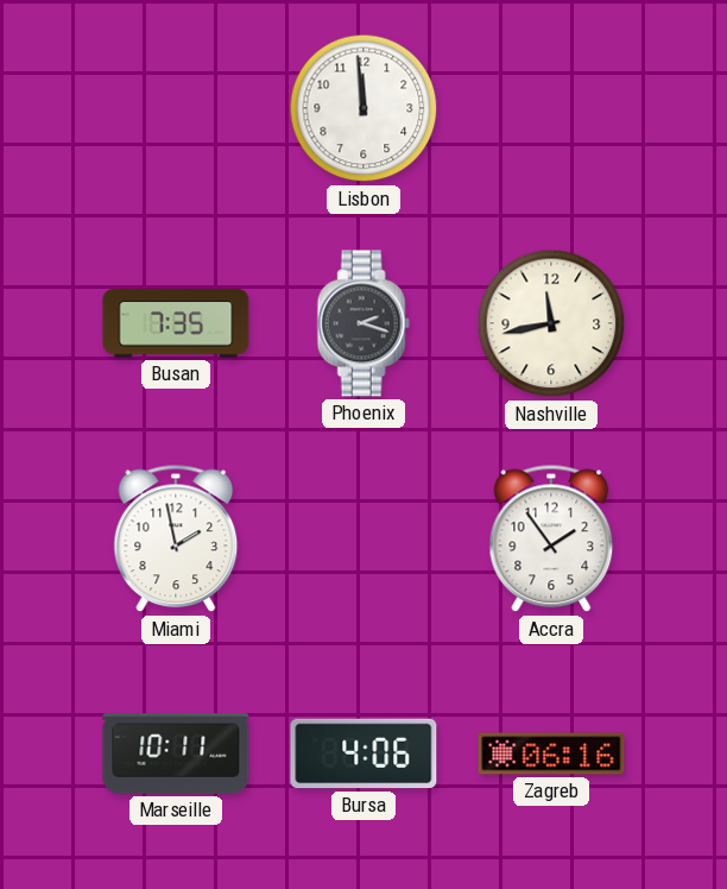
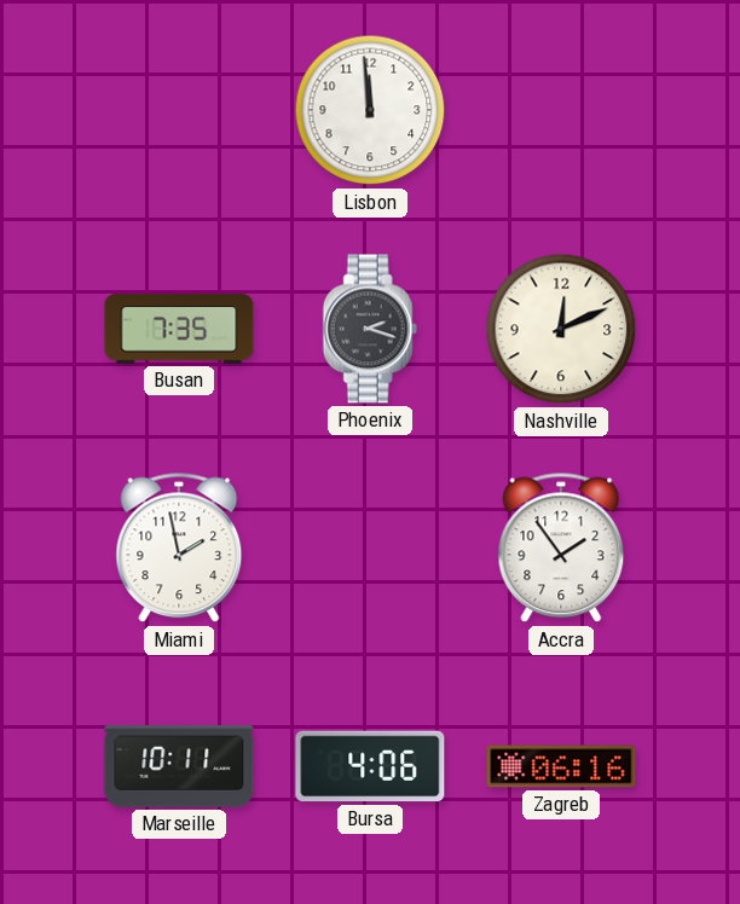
Nashville: 11:43 -> 12:11
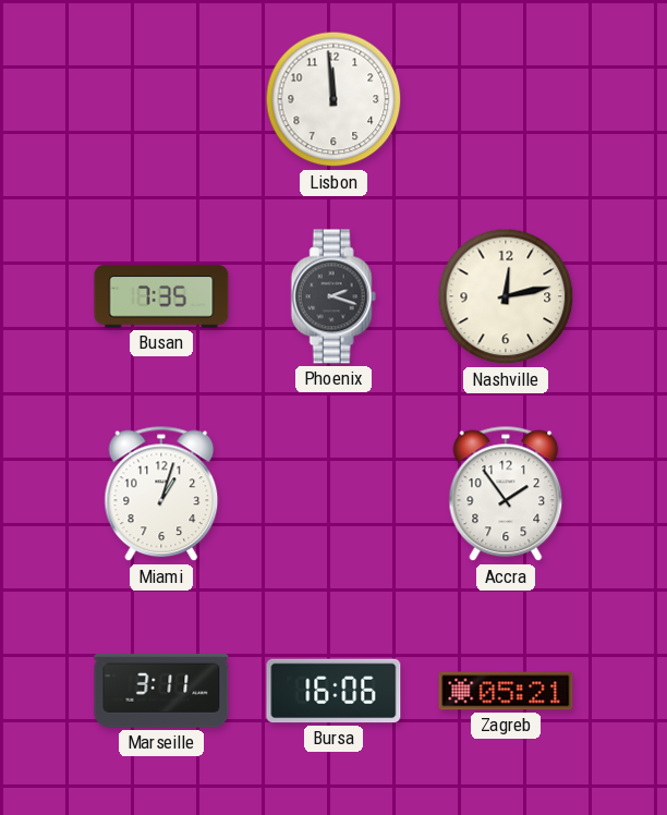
Nashville: 12:11 -> 12:13
Miami: 1:58 -> 1:03
Marseille: 10:11 -> 3:11
Bursa: 4:06 -> 16:06
Zagreb: 06:16 -> 05:21
